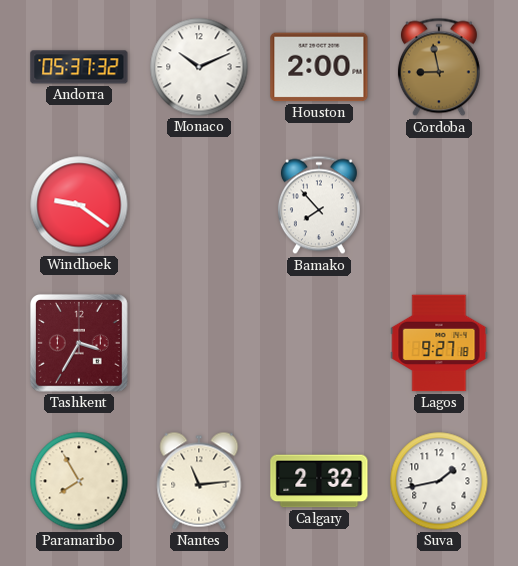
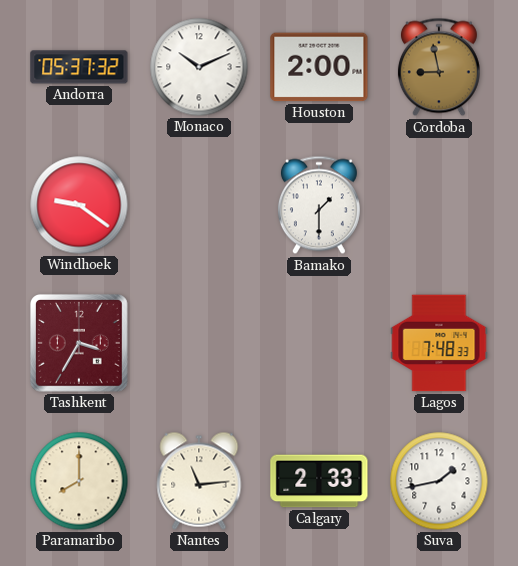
Bamako: 7:53 -> 1:30
Lagos: 9:27 -> 7:48
Paramaribo: 7:55 -> 8:00
Calgary: 2:32 -> 2:33
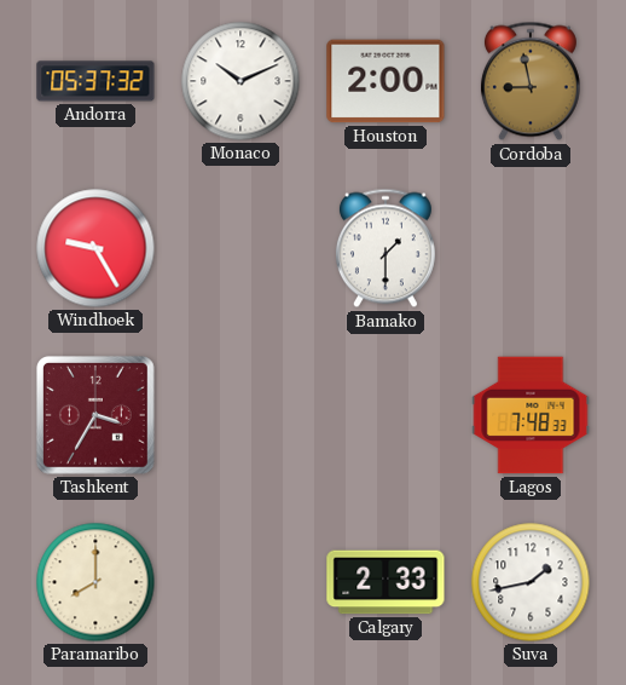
Windhoek: 9:21 -> 9:25
Nantes: 11:14 -> none
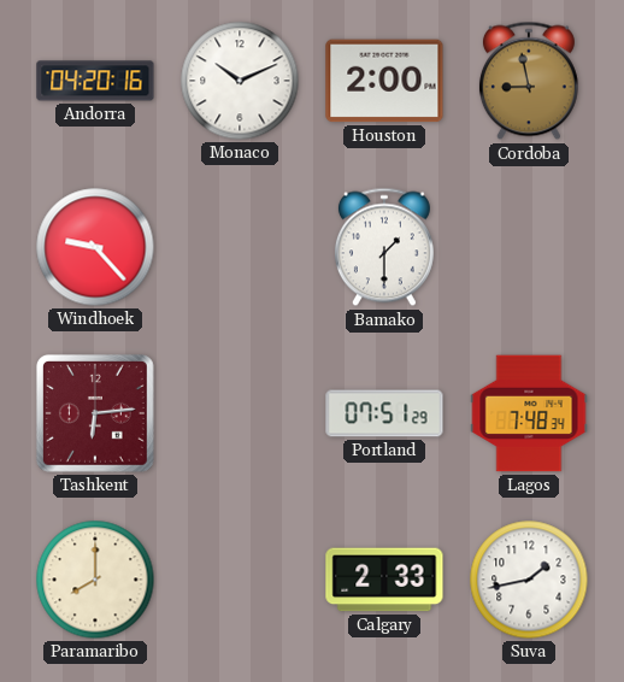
Andorra: 05:37 -> 04:20
Windhoek: 9:25 -> 9:23
Tashkent: 3:35 -> 6:14
Portland: none -> 07:51
Lagos: 7:48:33 -> 7:48:34
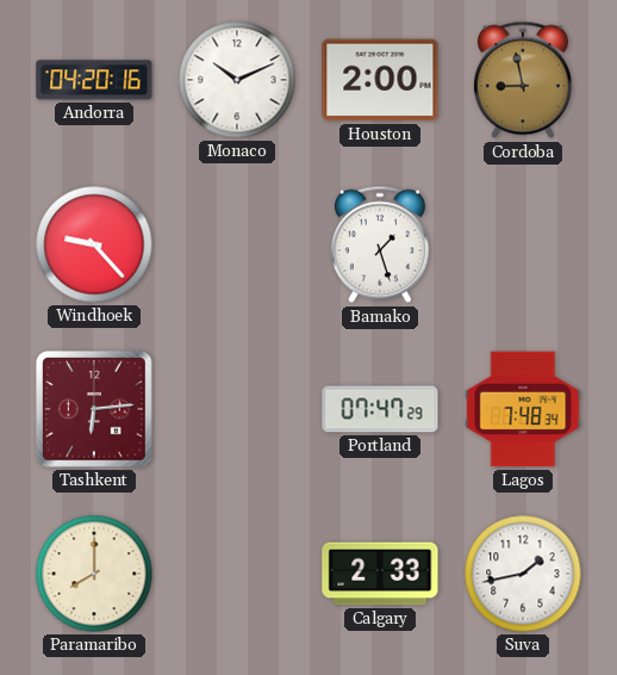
Bamako: 1:30 -> 1:27
Portland: 07:51 -> 07:47
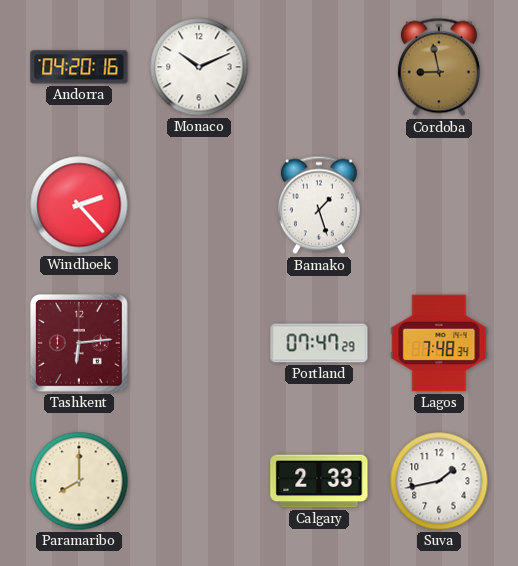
Houston: 2:00 -> none
Windhoek: 9:23 -> 2:23
